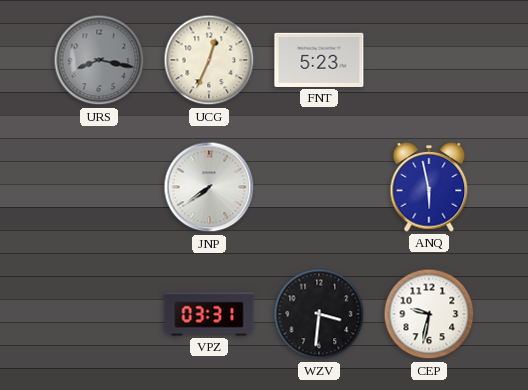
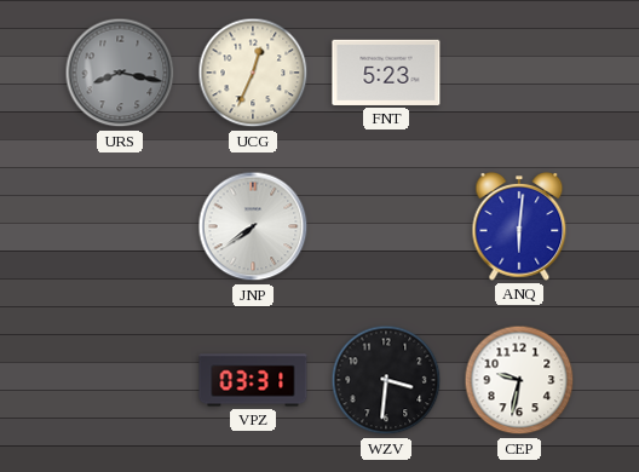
ANQ: 5:58 -> 6:01
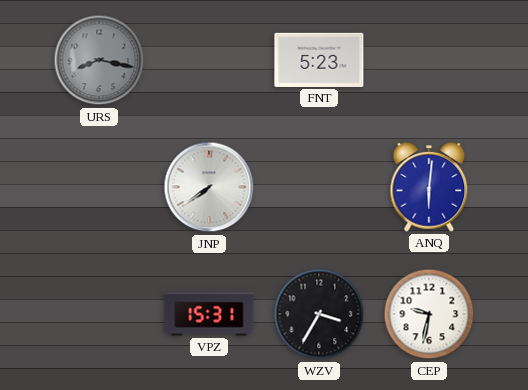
UCG: 12:34 -> none
VPZ: 03:31 -> 15:31
WZV: 3:31 -> 3:35
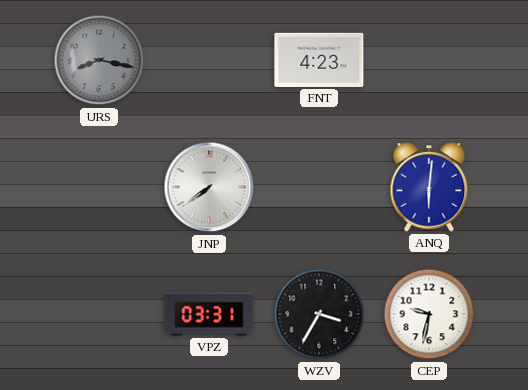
FNT: 5:23 -> 4:23
VPZ: 15:31 -> 03:31
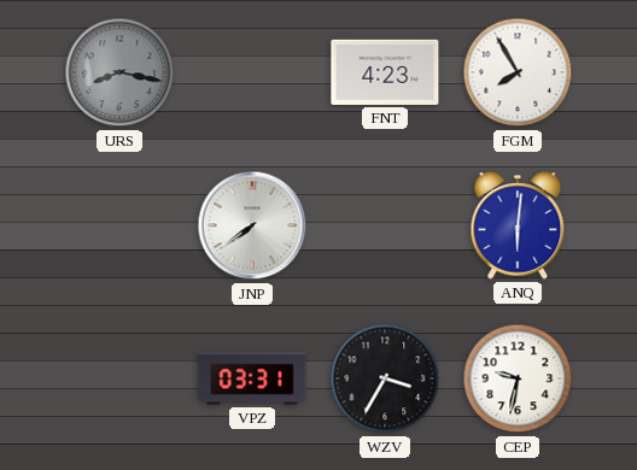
FGM: none -> 7:55
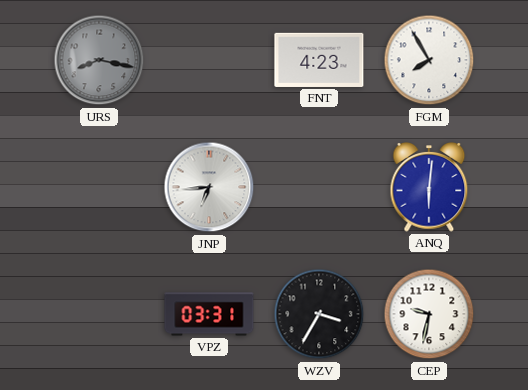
JNP: 7:39 -> 6:44
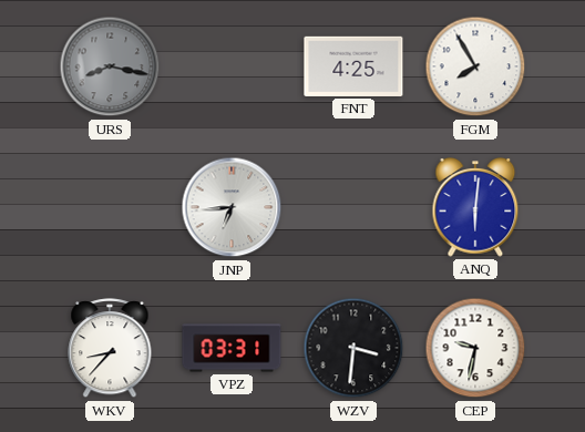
FNT: 4:23 -> 4:25
WKV: none -> 8:37
WZV: 3:35 -> 3:31
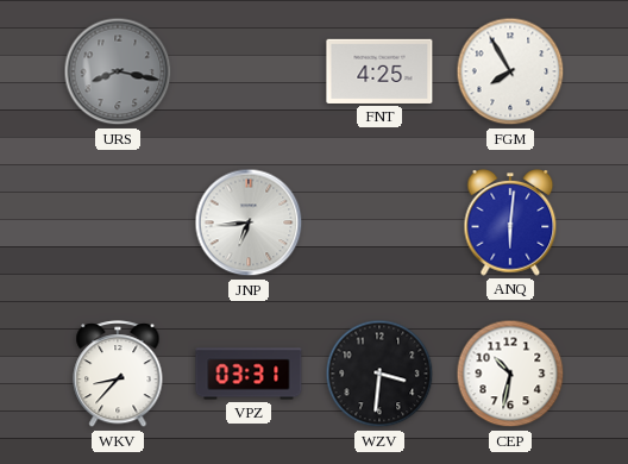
CEP: 9:32 -> 10:32
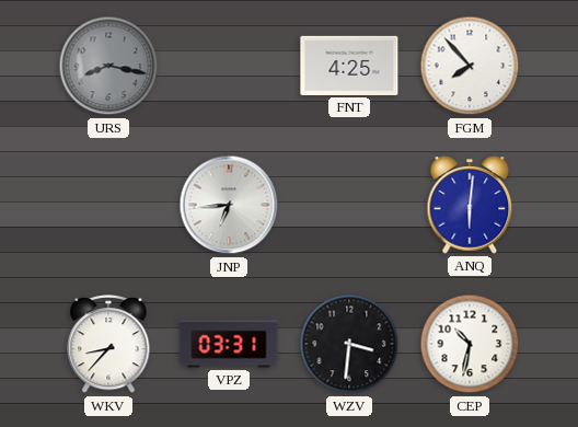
FGM: 7:55 -> 7:53
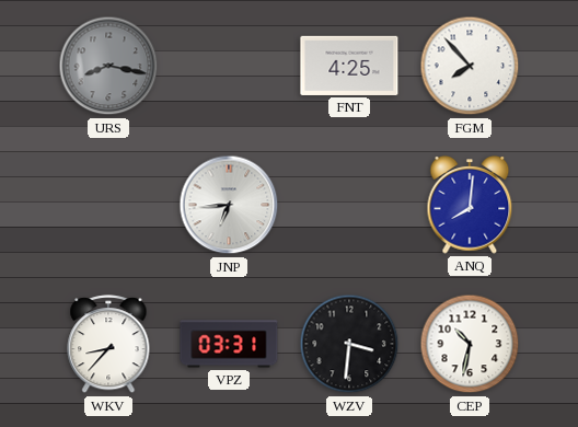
ANQ: 6:01 -> 8:01
